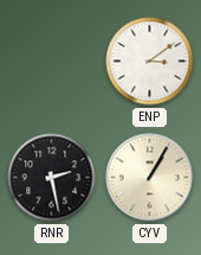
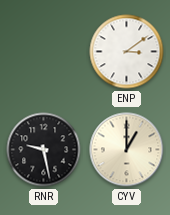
RNR: 2:28 -> 9:28
CYV: 1:05 -> 1:00
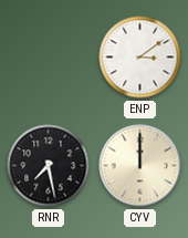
RNR: 9:28 -> 7:28
CYV: 1:00 -> 12:00
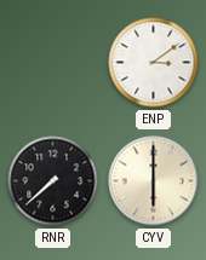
RNR: 7:28 -> 7:38
CYV: 12:00 -> 6:00
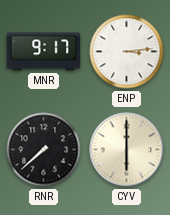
MNR: none -> 9:17
ENP: 3:09 -> 3:14
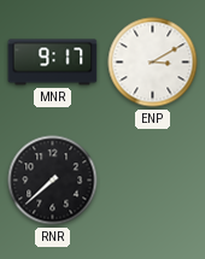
ENP: 3:14 -> 3:10
CYV: 6:00 -> none
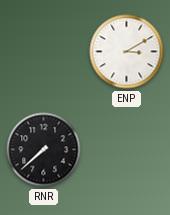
MNR: 9:17 -> none
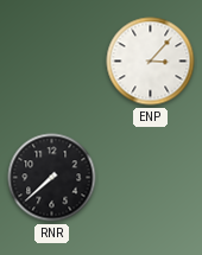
ENP: 3:10 -> 3:07
